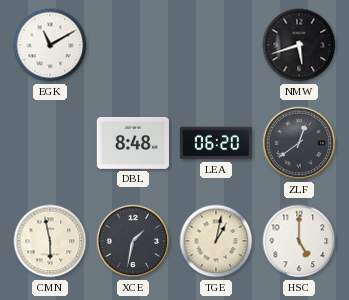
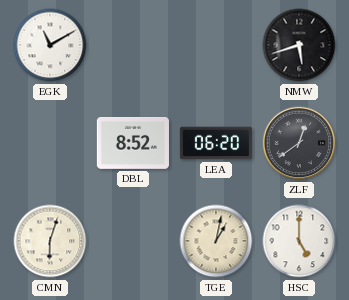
DBL: 8:48 -> 8:52
CMN: 5:58 -> 6:03
XCE: 1:32 -> none
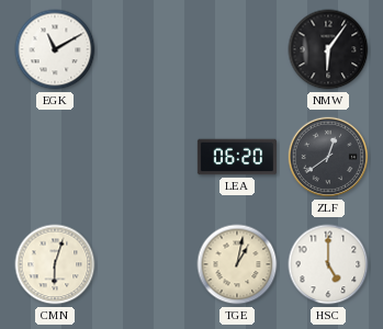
NMW: 5:42 -> 6:06
DBL: 8:52 -> none
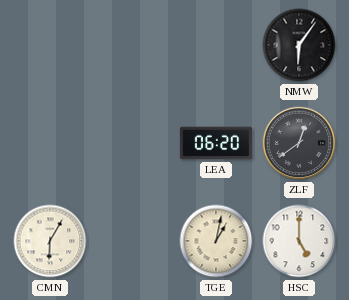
EGK: 11:10 -> none
CMN: 6:03 -> 6:05
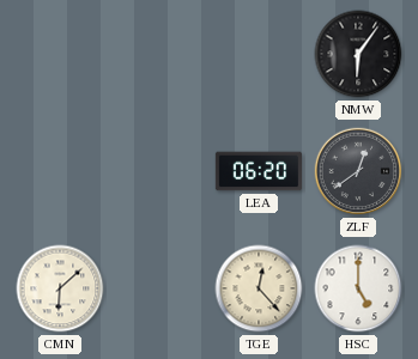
CMN: 6:05 -> 6:08
TGE: 1:02 -> 12:23
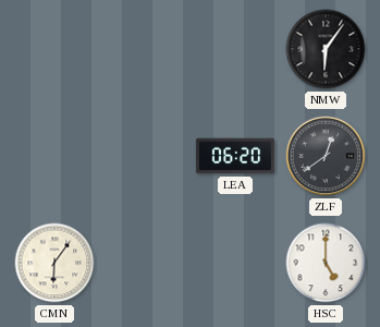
CMN: 6:08 -> 6:06
TGE: 12:23 -> none
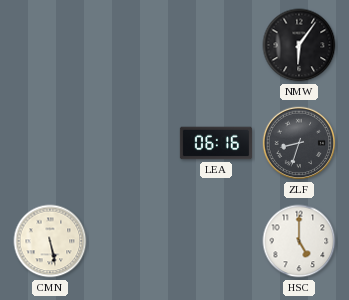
LEA: 06:20 -> 06:16
ZLF: 12:39 -> 8:33
CMN: 6:06 -> 5:28
